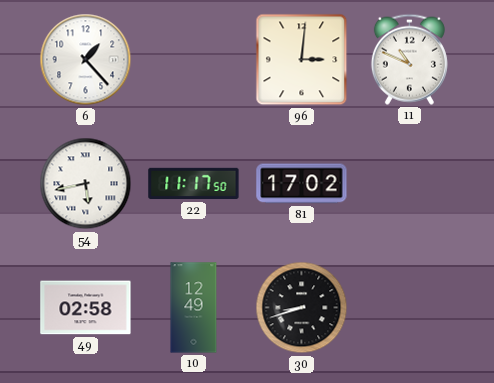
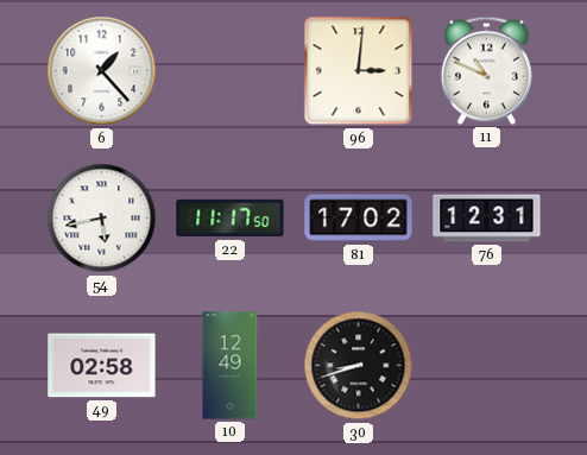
76: none -> 12:31
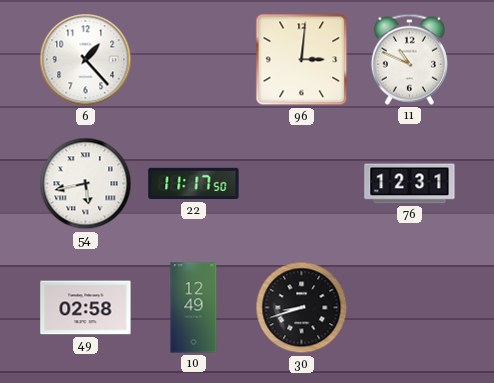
81: 17:02 -> none
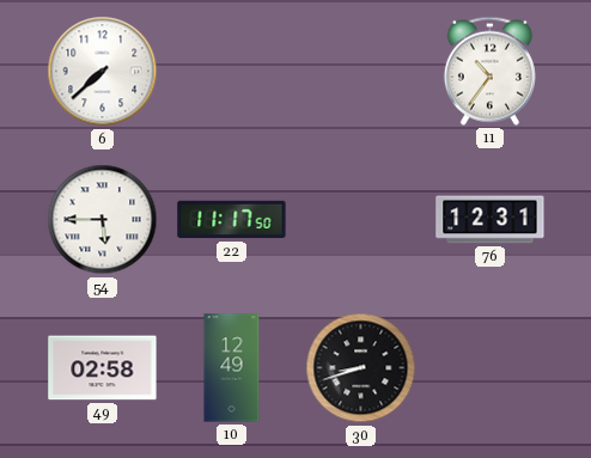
6: 1:23 -> 7:38
96: 3:01 -> none
11: 10:49 -> 10:36
54: 5:43 -> 5:45
